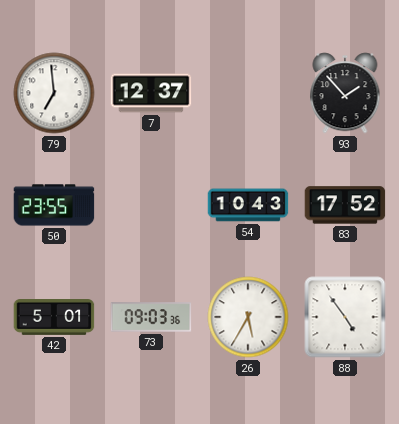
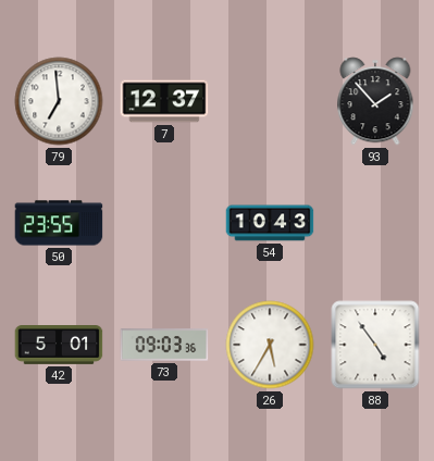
83: 17:52 -> none
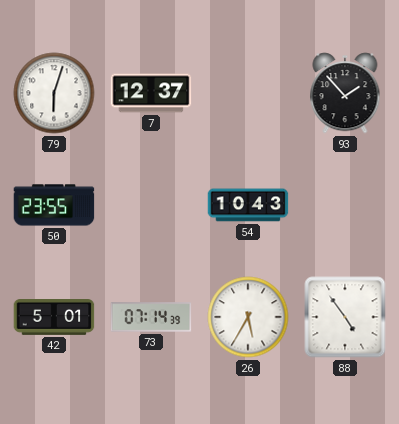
79: 6:59 -> 6:03
73: 09:03 -> 07:14
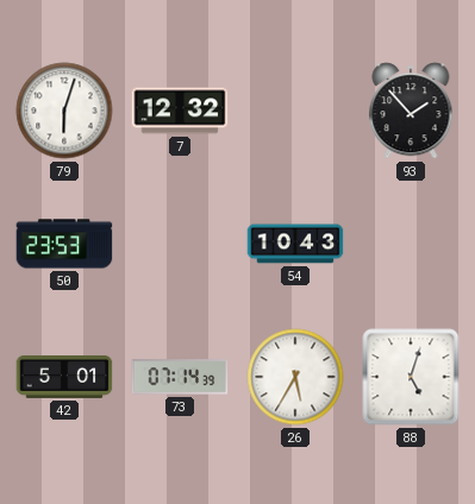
7: 12:37 -> 12:32
50: 23:55 -> 23:53
88: 4:54 -> 5:03
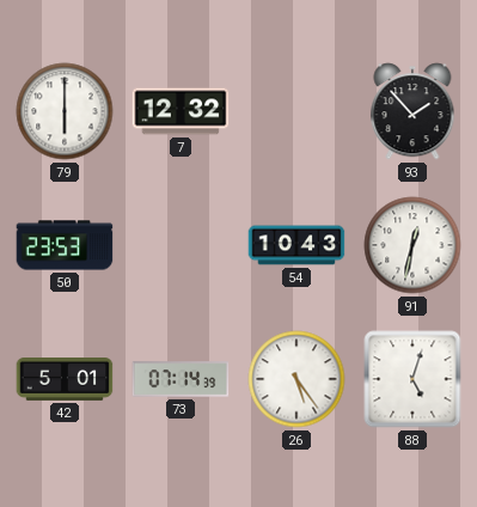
79: 6:03 -> 6:00
91: none -> 12:32
26: 5:35 -> 5:24
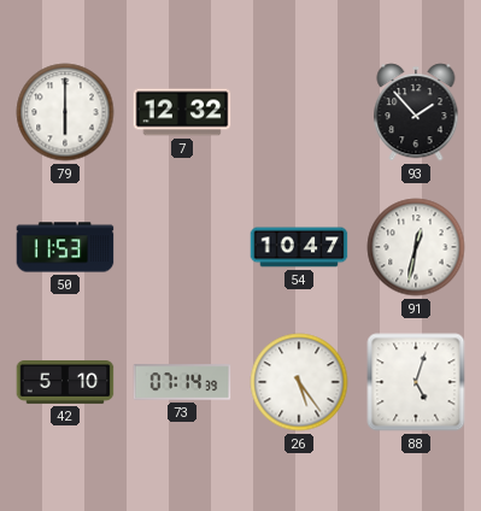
50: 23:53 -> 11:53
54: 10:43 -> 10:47
42: 5:01 -> 5:10
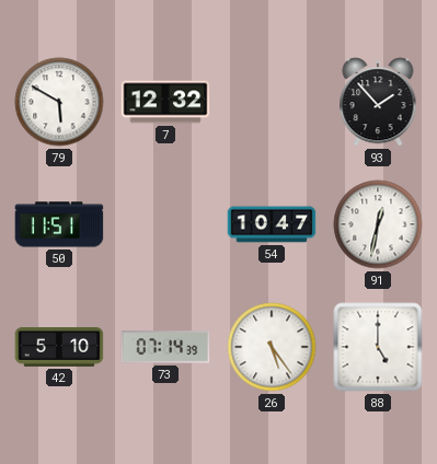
79: 6:00 -> 5:50
50: 11:53 -> 11:51
88: 5:03 -> 5:00
